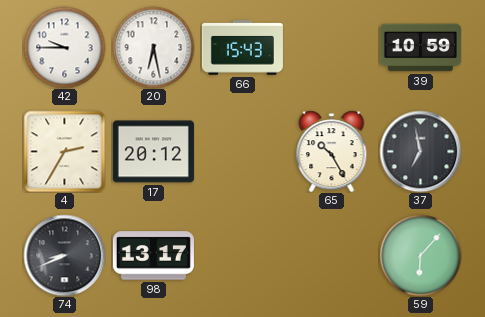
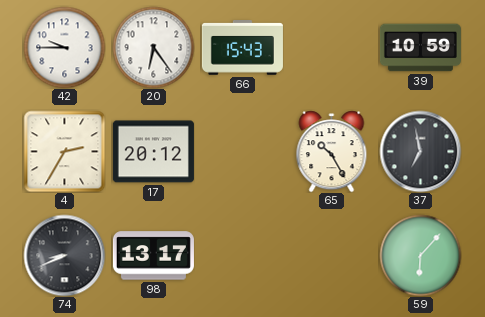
20: 6:28 -> 6:24
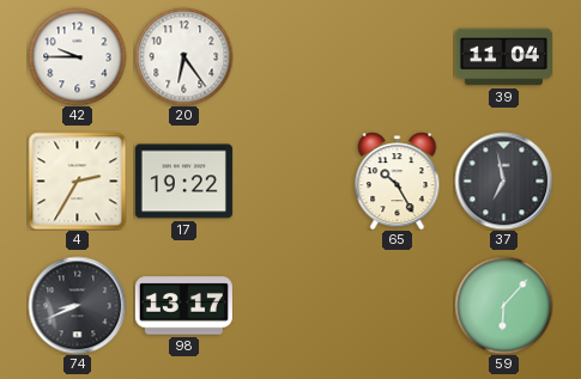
66: 15:43 -> none
39: 10:59 -> 11:04
17: 20:12 -> 19:22
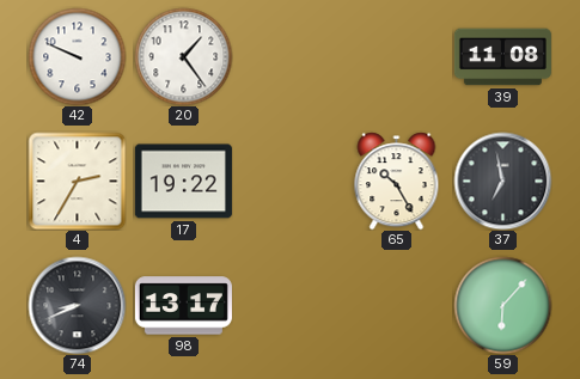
42: 9:45 -> 9:49
20: 6:24 -> 1:24
39: 11:04 -> 11:08
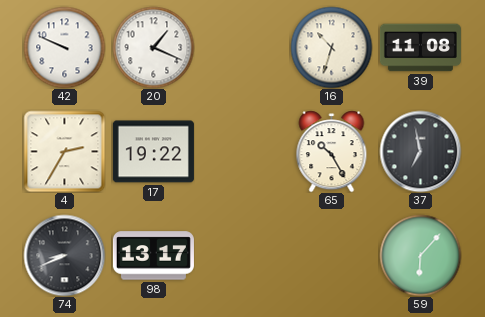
20: 1:24 -> 1:19
16: none -> 10:33
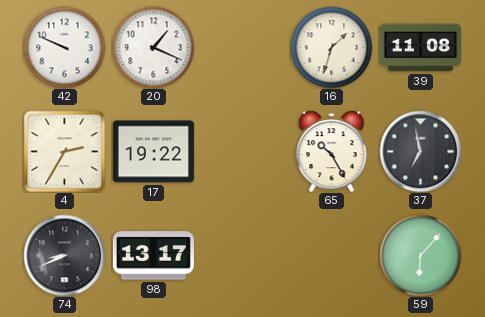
16: 10:33 -> 1:33
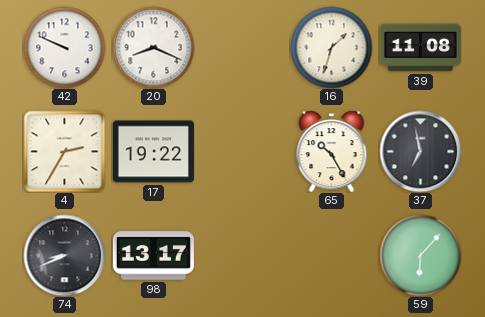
20: 1:19 -> 8:19
